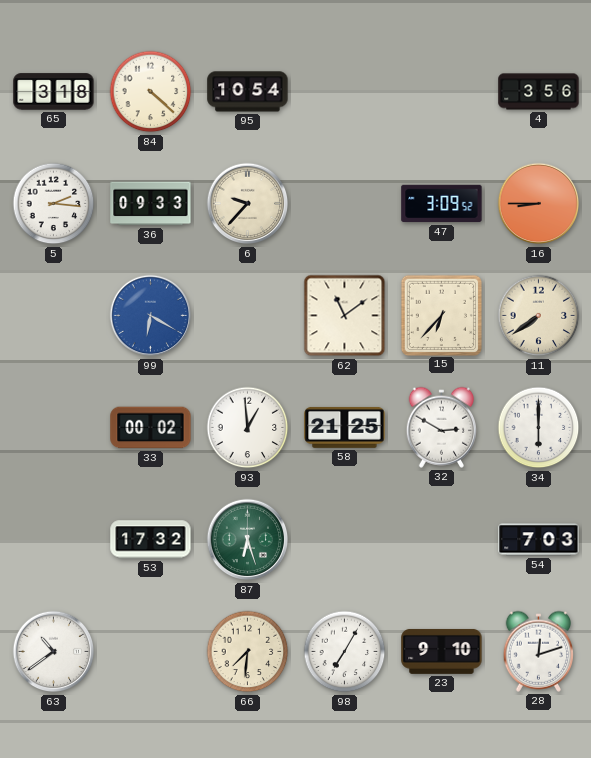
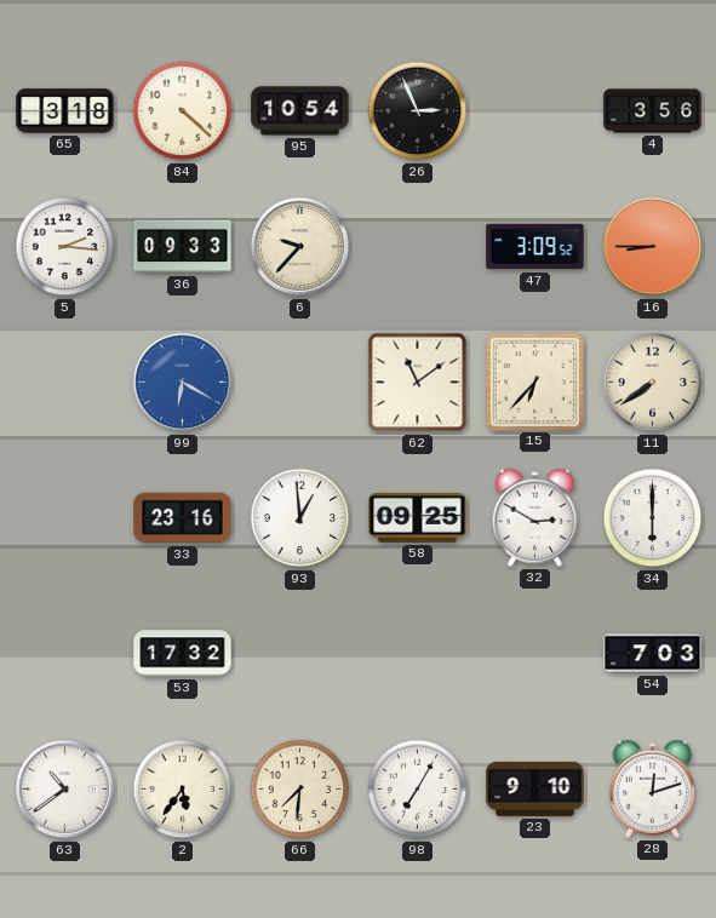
26: none -> 2:56
33: 00:02 -> 23:16
58: 21:25 -> 09:25
87: 6:27 -> none
2: none -> 5:36
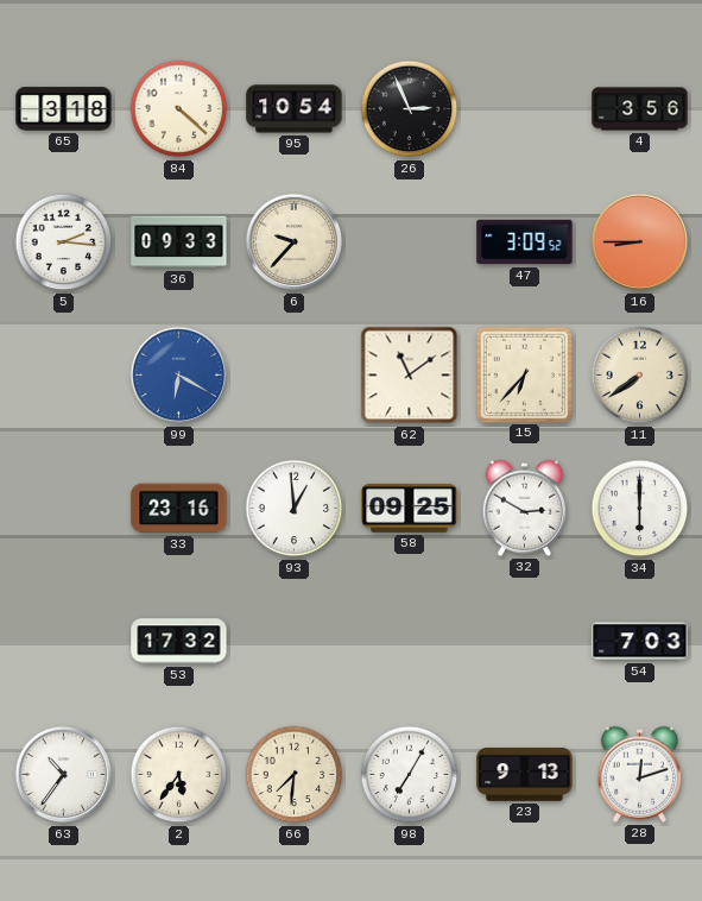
63: 10:39 -> 10:36
23: 9:10 -> 9:13
